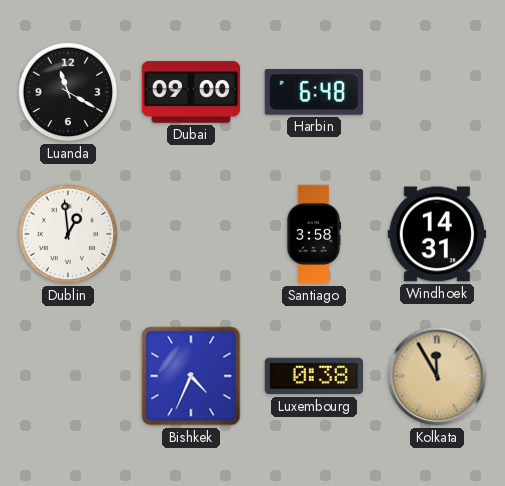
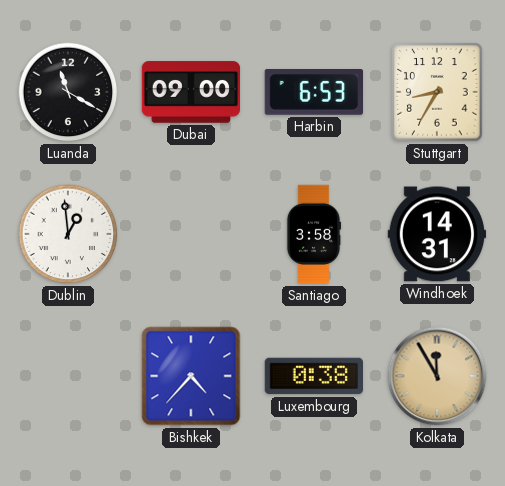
Harbin: 6:48 -> 6:53
Stuttgart: none -> 8:35
Bishkek: 4:34 -> 4:37
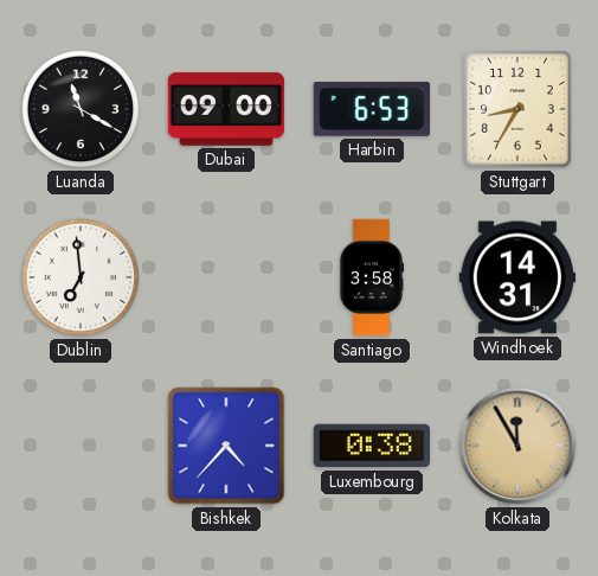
Dublin: 12:59 -> 6:59
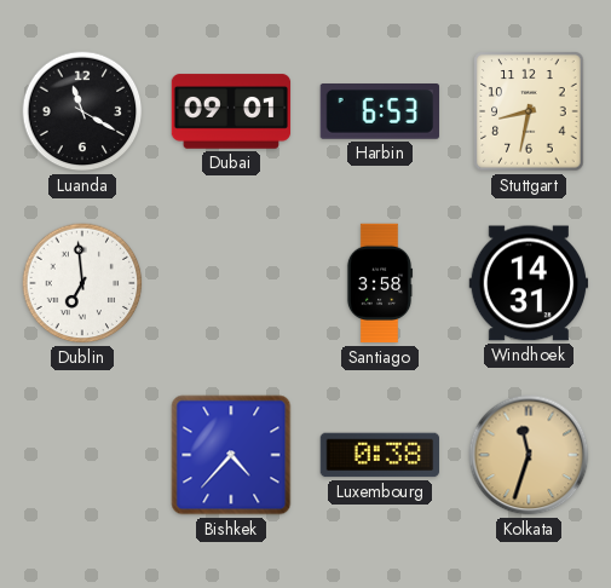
Dubai: 09:00 -> 09:01
Stuttgart: 8:35 -> 8:32
Kolkata: 11:55 -> 11:33
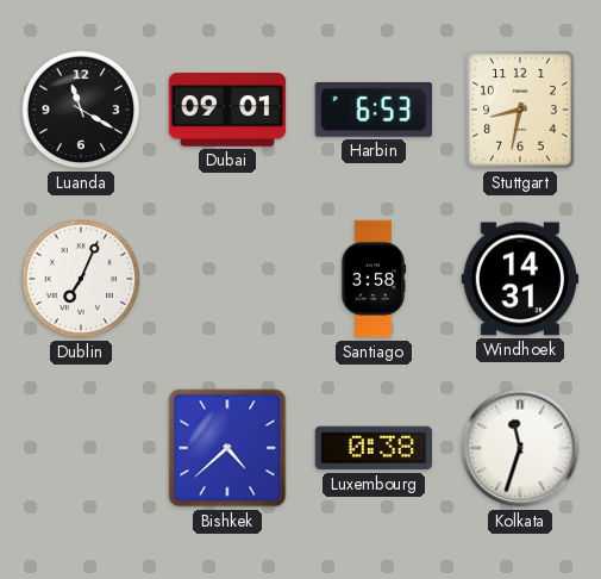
Dublin: 6:59 -> 7:04
Bishkek: 4:37 -> 4:38
Kolkata dial: champagne -> white
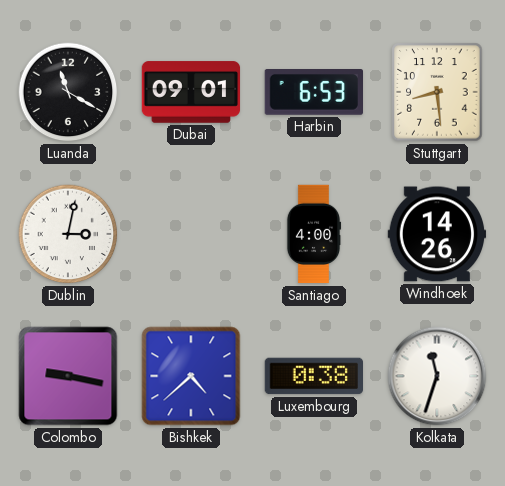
Stuttgart: 8:32 -> 8:29
Dublin: 7:04 -> 3:02
Santiago: 3:58 -> 4:00
Windhoek: 14:31 -> 14:26
Colombo: none -> 9:17
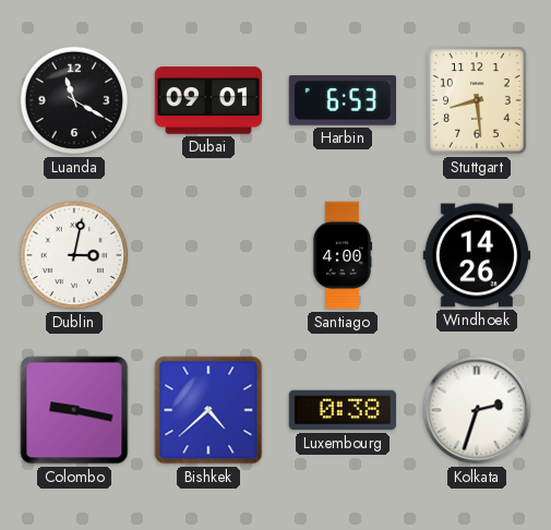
Kolkata: 11:33 -> 2:33
